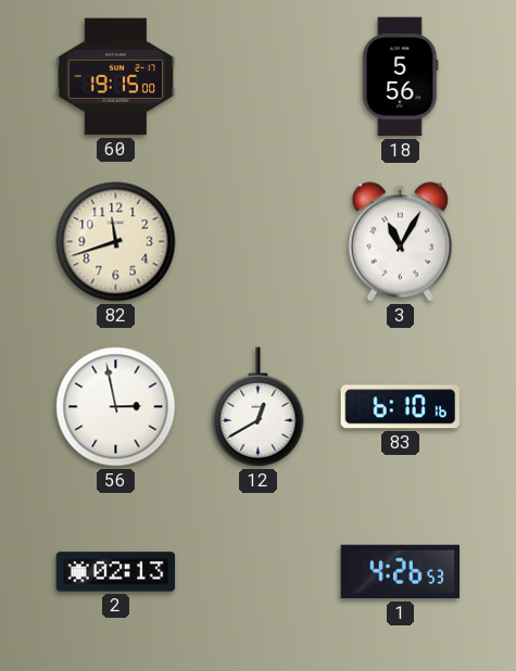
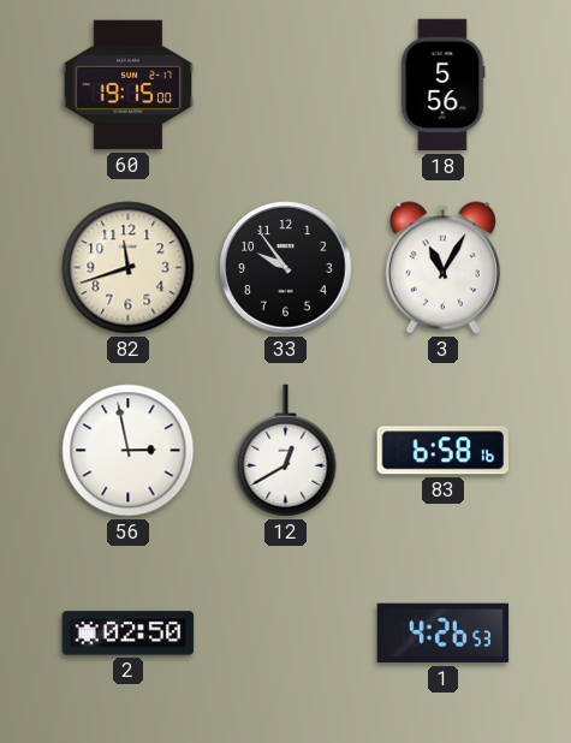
33: none -> 9:54
83: 6:10 -> 6:58
2: 02:13 -> 02:50
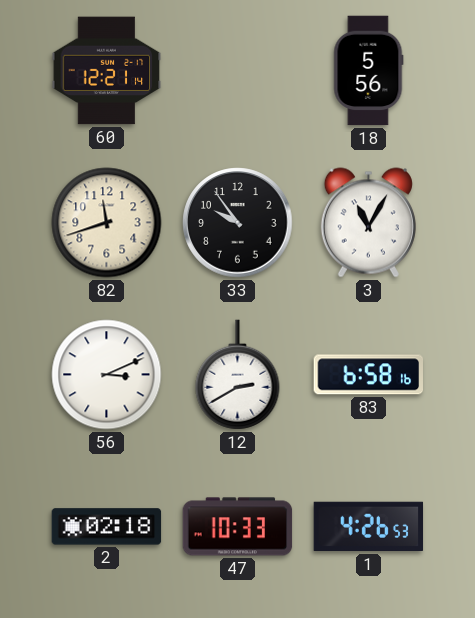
60: 19:15 -> 12:21
56: 2:58 -> 3:11
12: 12:40 -> 2:40
2: 02:50 -> 02:18
47: none -> 10:33
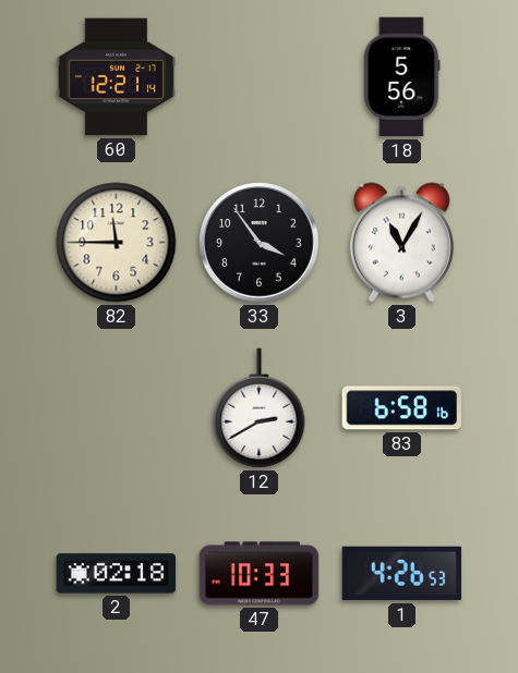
82: 11:42 -> 11:45
33: 9:54 -> 3:54
56: 3:11 -> none
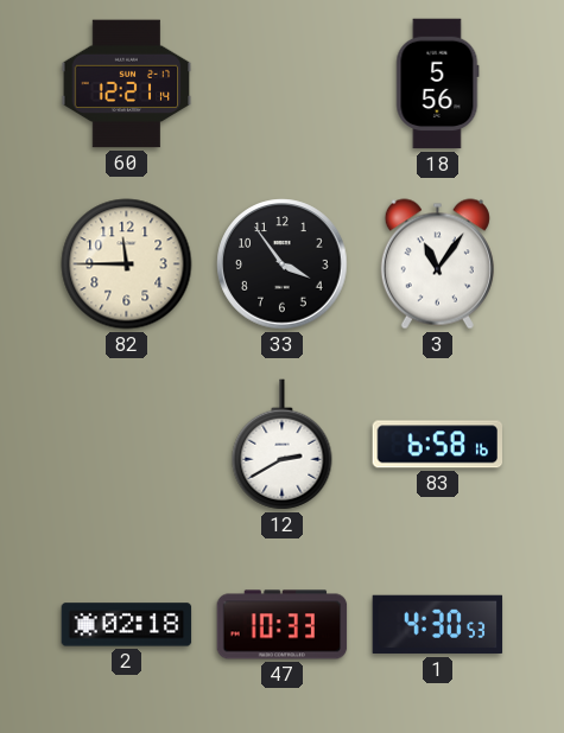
3: 11:05 -> 11:06
1: 4:26 -> 4:30
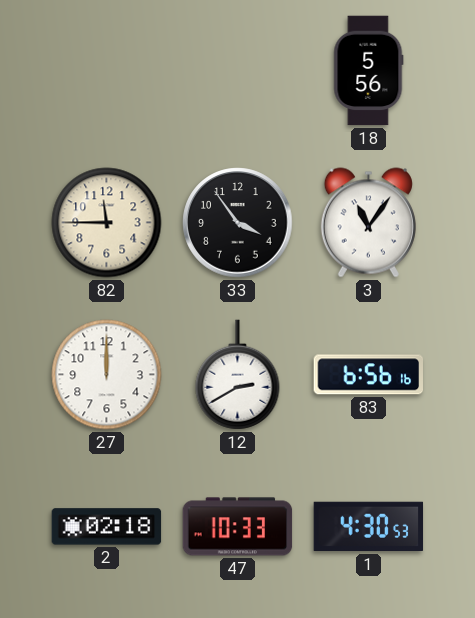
60: 12:21 -> none
27: none -> 12:00
83: 6:58 -> 6:56
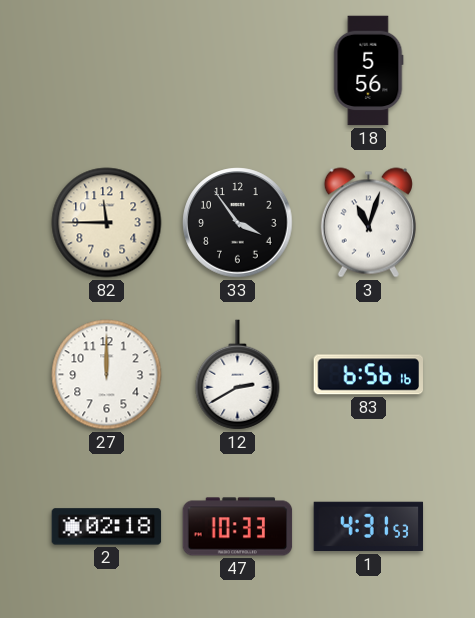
3: 11:06 -> 11:03
1: 4:30 -> 4:31
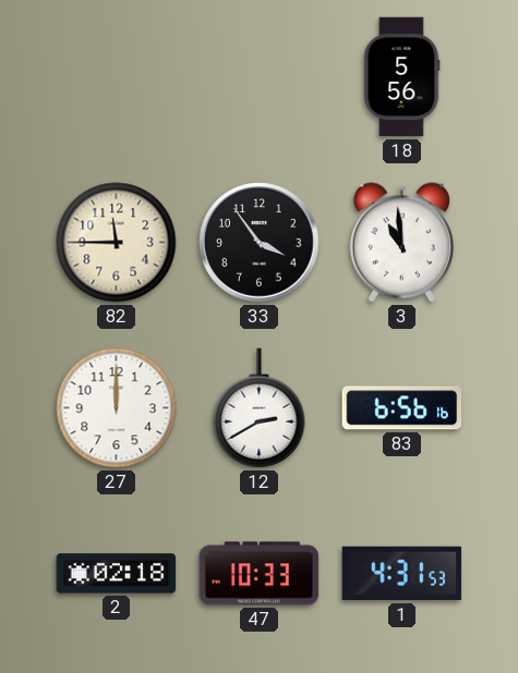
3: 11:03 -> 10:59
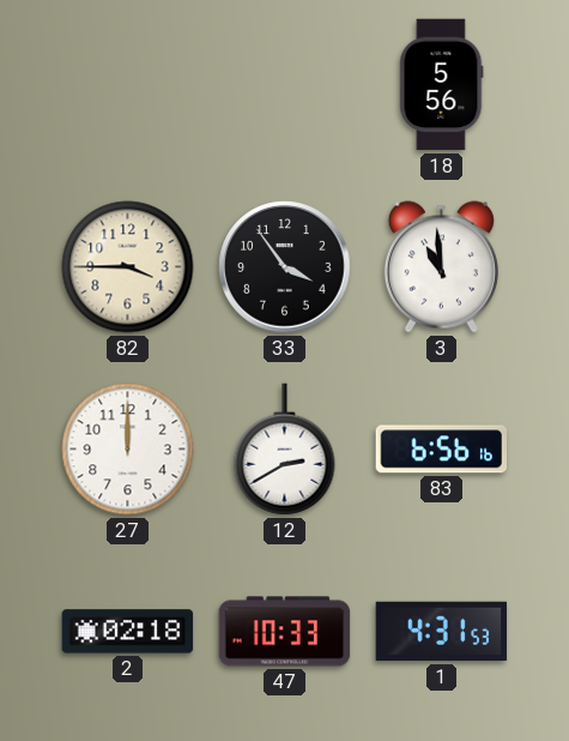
82: 11:45 -> 3:45
